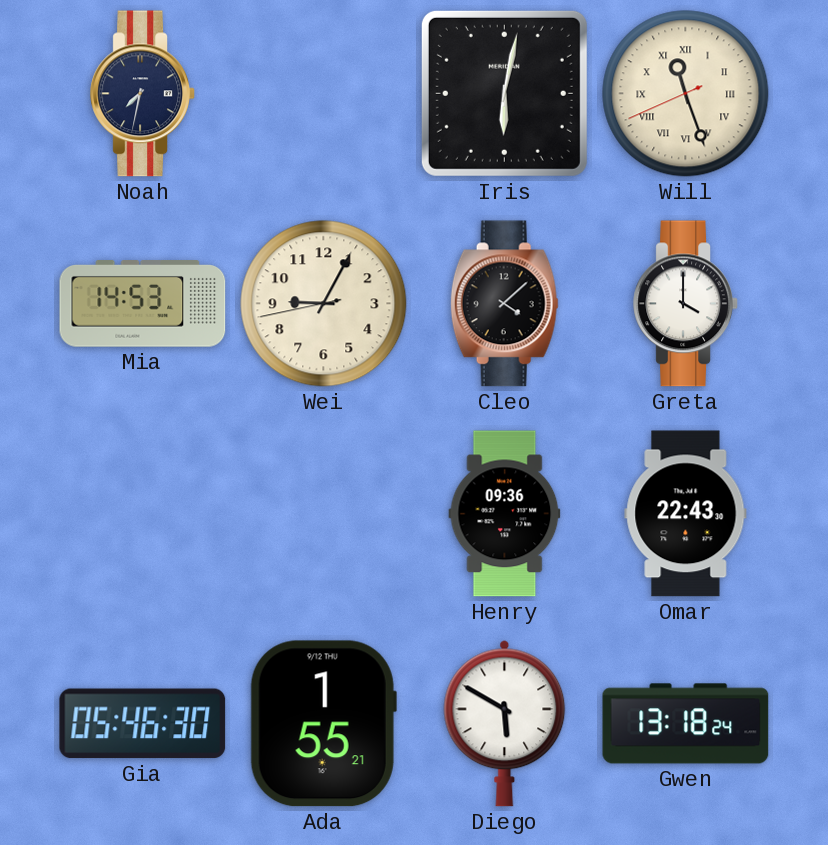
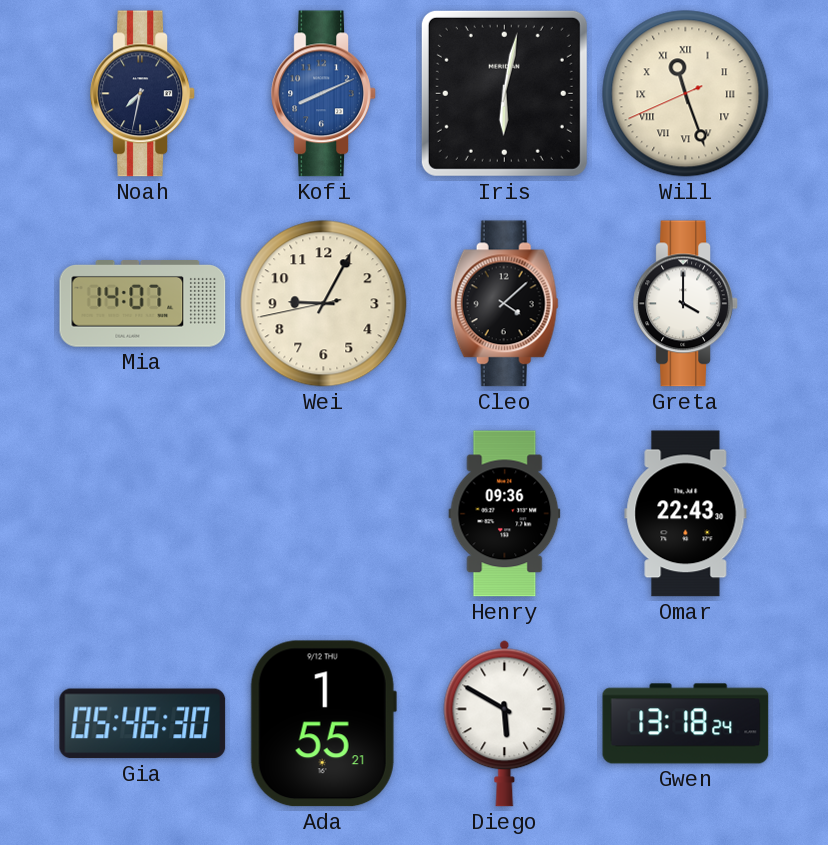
Kofi: none -> 8:11
Mia: 14:53 -> 14:07
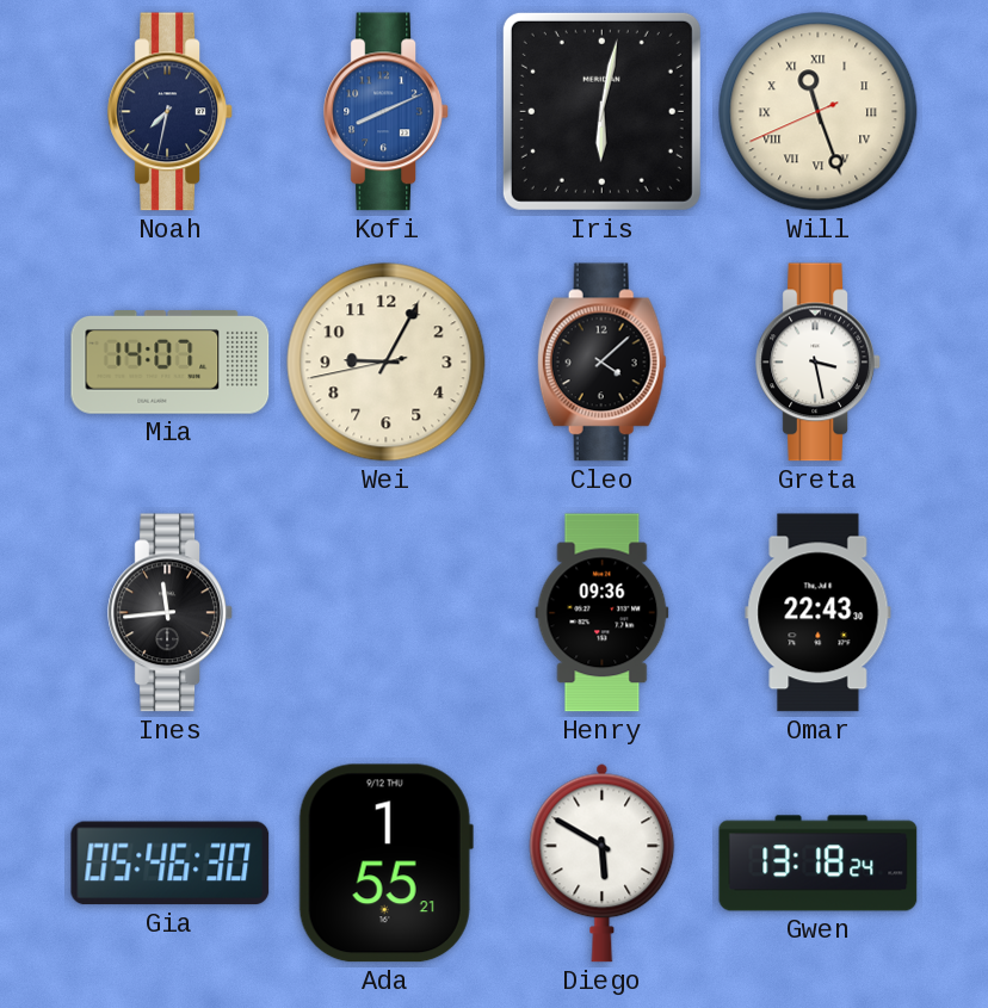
Greta: 4:00 -> 3:28
Ines: none -> 11:44
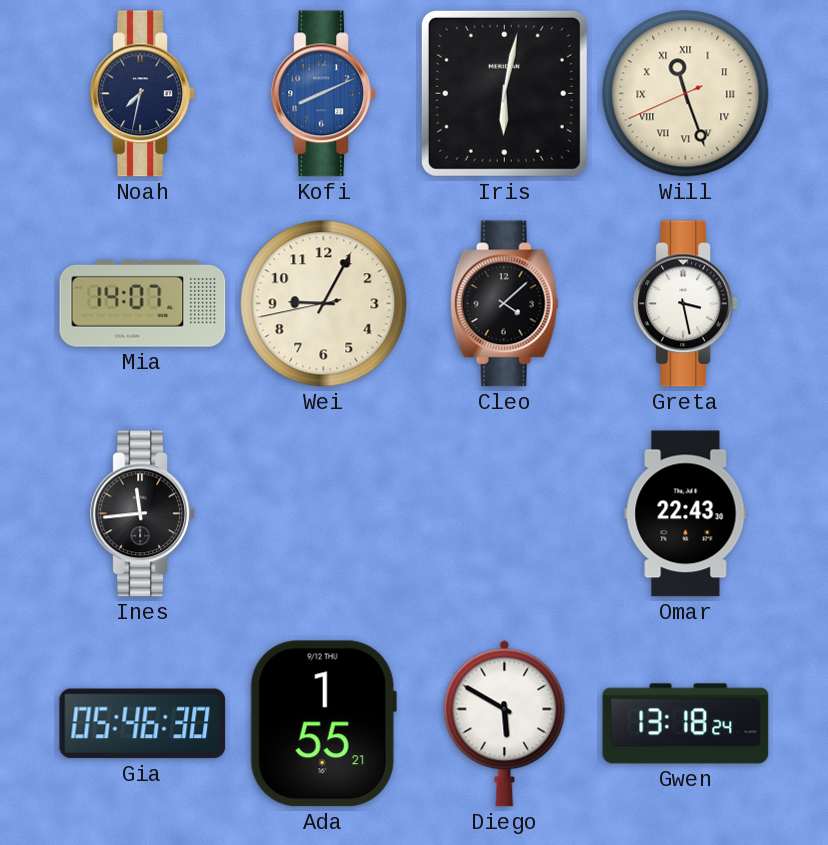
Henry: 09:36 -> none
